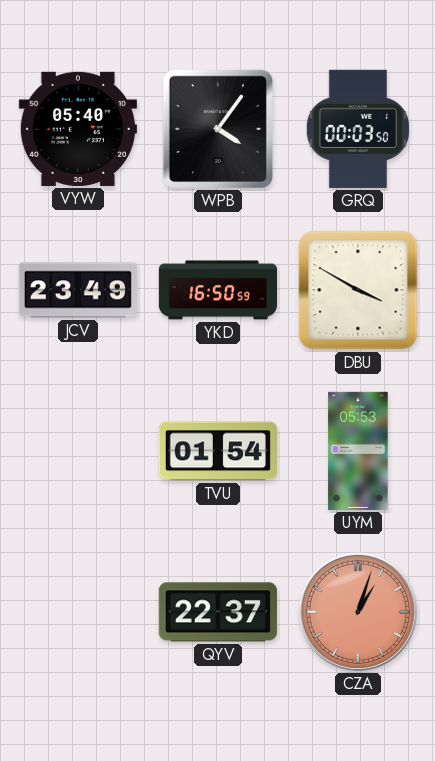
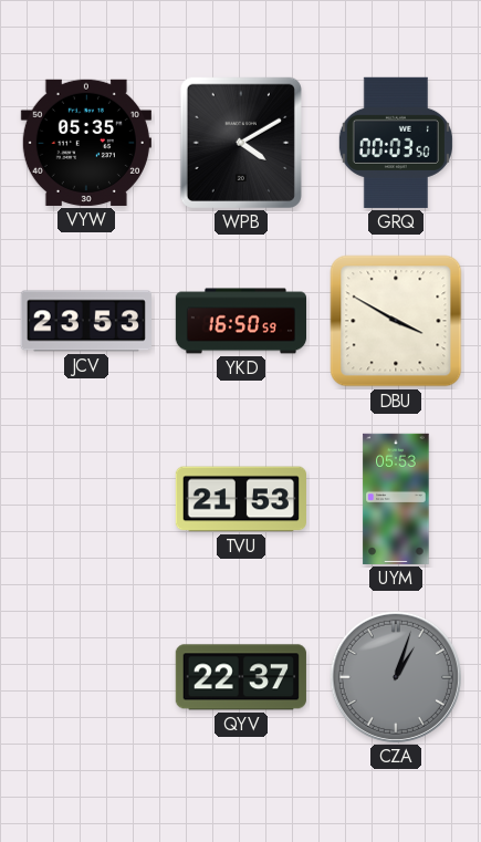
VYW: 05:40 -> 05:35
WPB: 4:06 -> 4:10
JCV: 23:49 -> 23:53
TVU: 01:54 -> 21:53
CZA dial: salmon -> grey
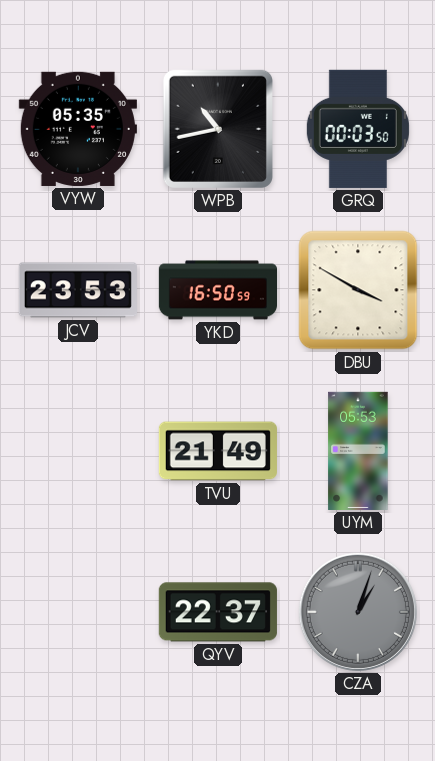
WPB: 4:10 -> 10:43
TVU: 21:53 -> 21:49
